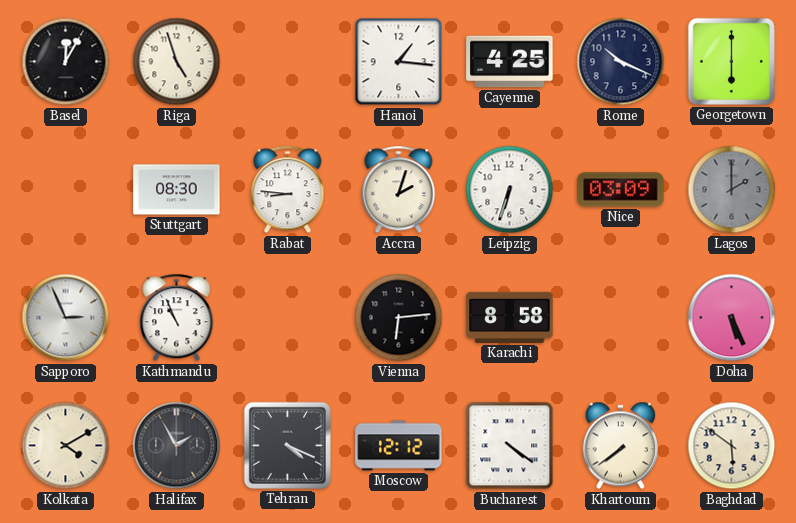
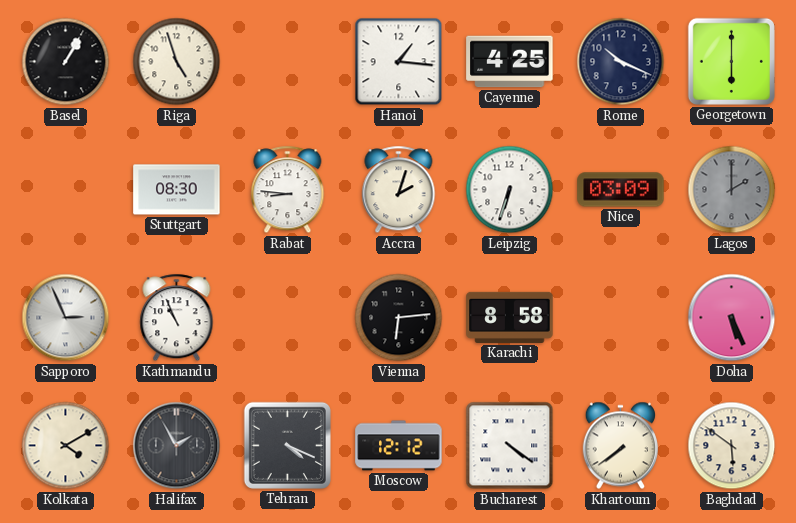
Basel: 12:05 -> 1:05
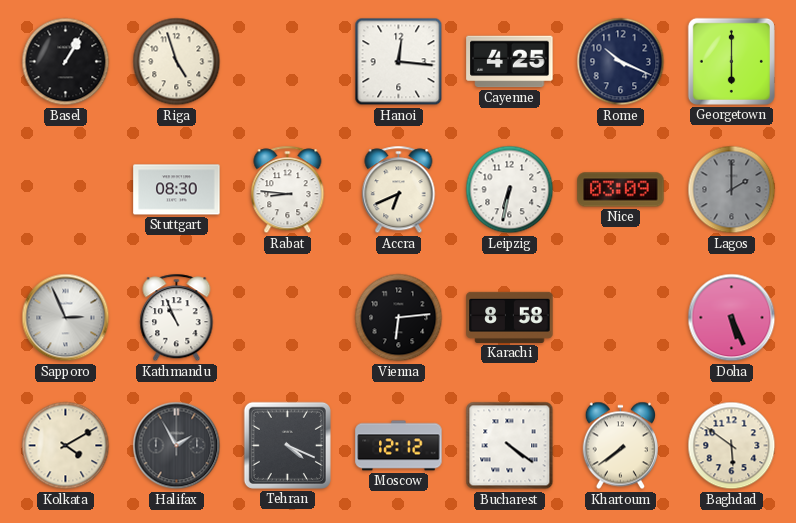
Hanoi: 1:16 -> 12:16
Accra: 2:03 -> 6:41
Leipzig: 6:33 -> 6:32
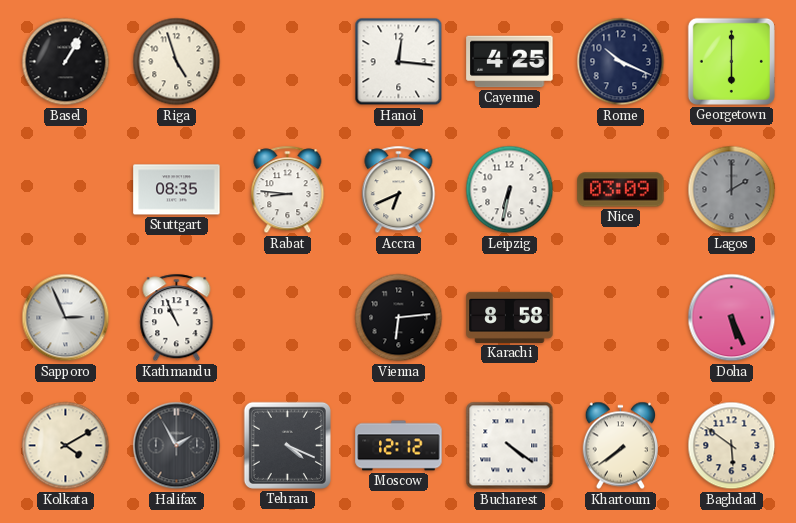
Stuttgart: 08:30 -> 08:35
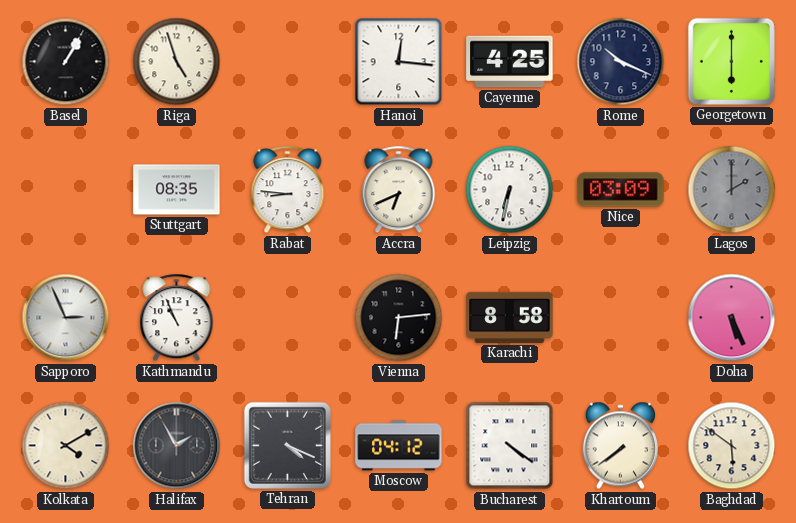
Moscow: 12:12 -> 04:12
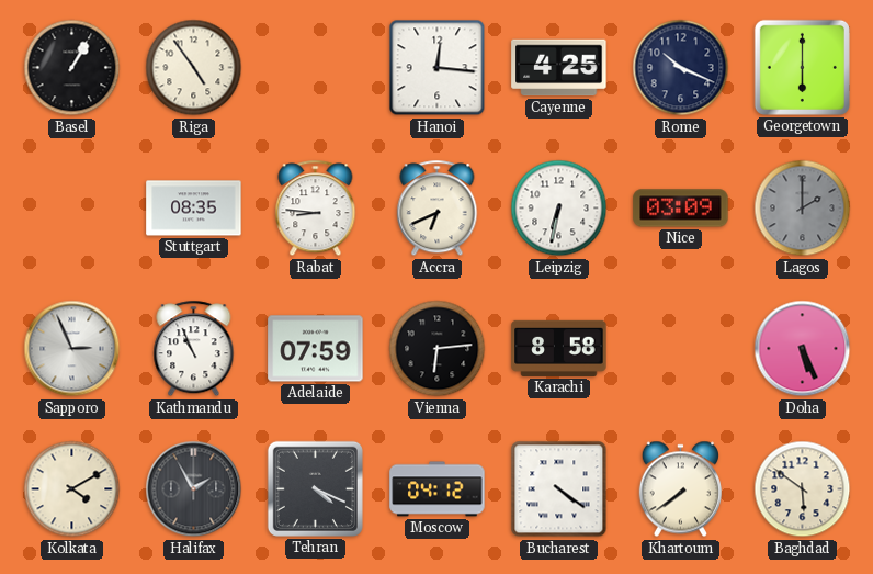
Riga: 4:57 -> 4:54
Adelaide: none -> 07:59
